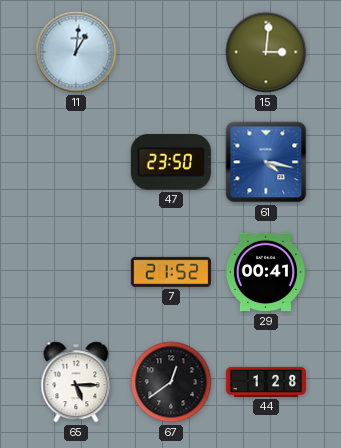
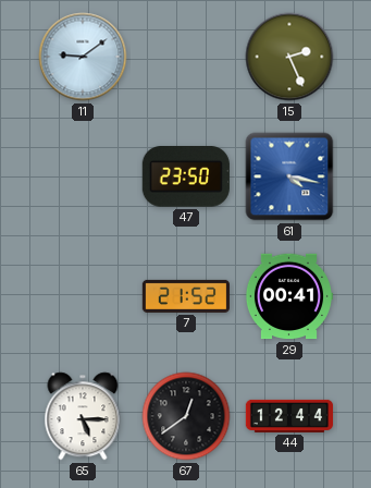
11: 1:01 -> 9:09
15: 3:01 -> 2:26
44: 1:28 -> 12:44
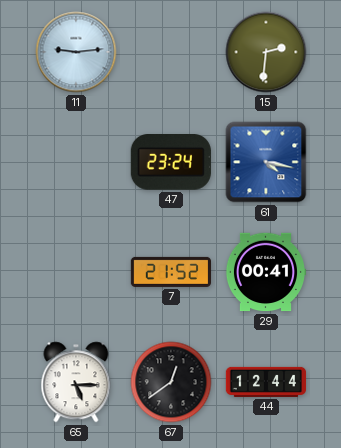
11: 9:09 -> 9:14
15: 2:26 -> 2:31
47: 23:50 -> 23:24
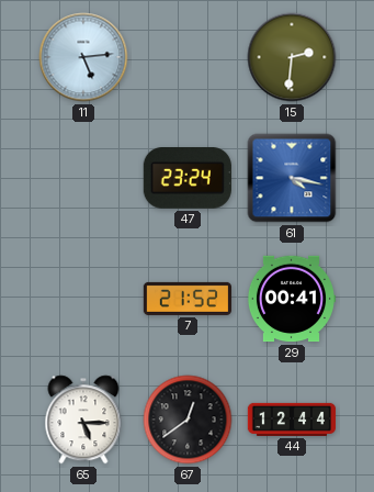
11: 9:14 -> 5:14
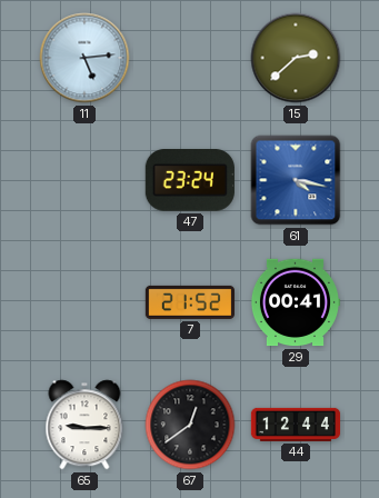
15: 2:31 -> 2:38
65: 5:15 -> 9:15
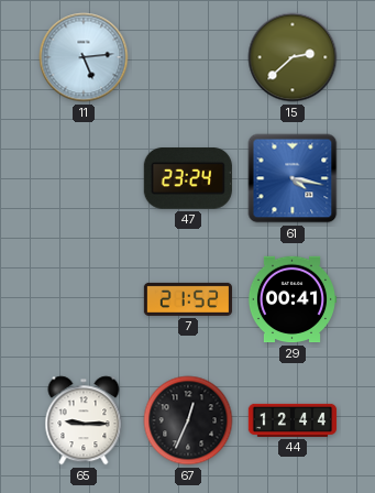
67: 12:39 -> 12:34
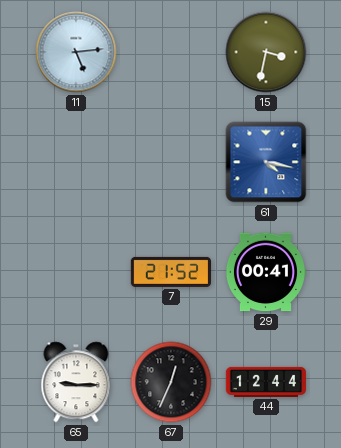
15: 2:38 -> 3:32
47: 23:24 -> none
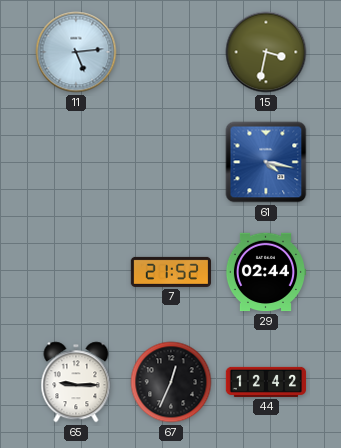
29: 00:41 -> 02:44
44: 12:44 -> 12:42
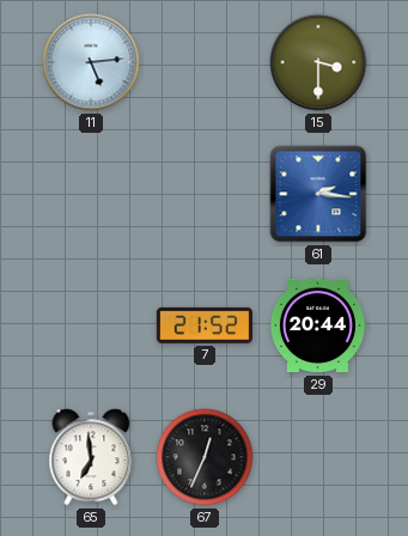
15: 3:32 -> 3:30
61: 4:17 -> 2:16
29: 02:44 -> 20:44
65: 9:15 -> 6:59
44: 12:42 -> none
